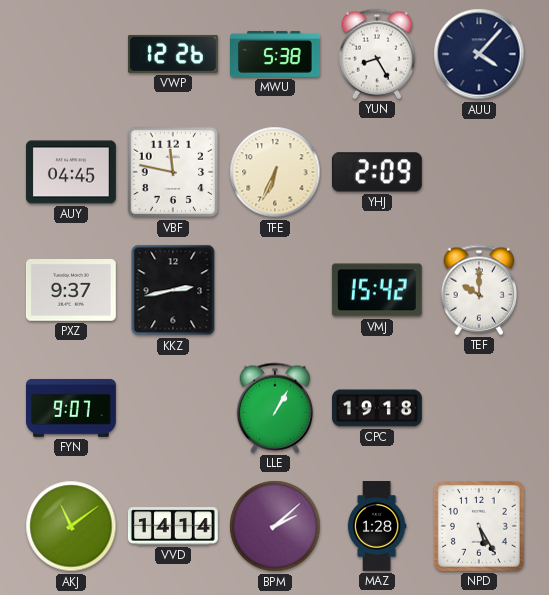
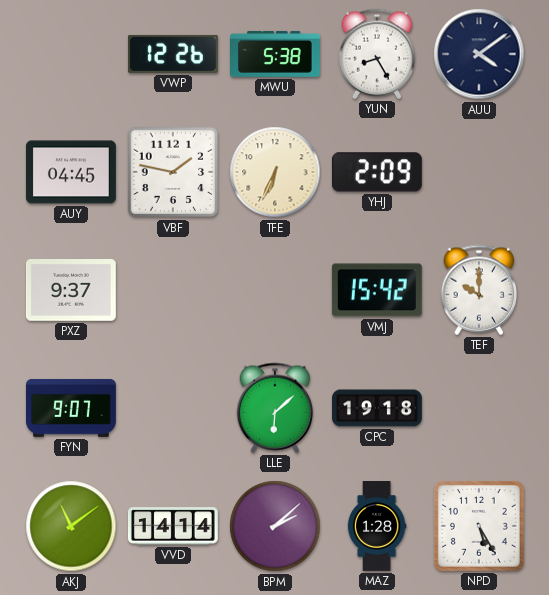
AUU: 4:07 -> 4:09
VBF: 11:47 -> 1:47
KKZ: 2:43 -> none
LLE: 1:05 -> 6:08
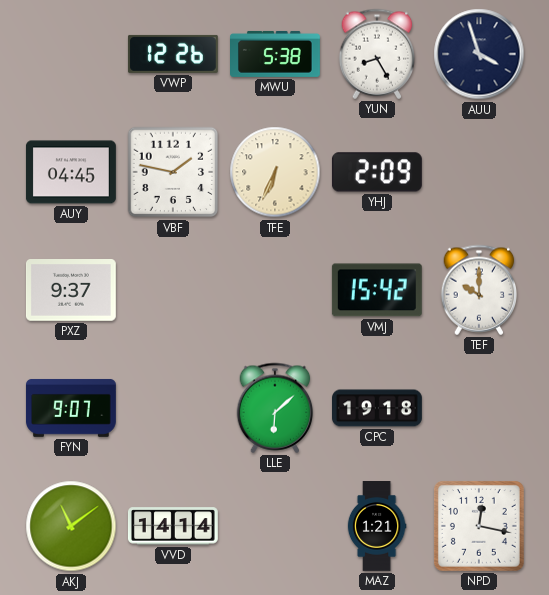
AUU: 4:09 -> 3:57
BPM: 2:08 -> none
MAZ: 1:28 -> 1:21
NPD: 5:25 -> 12:17
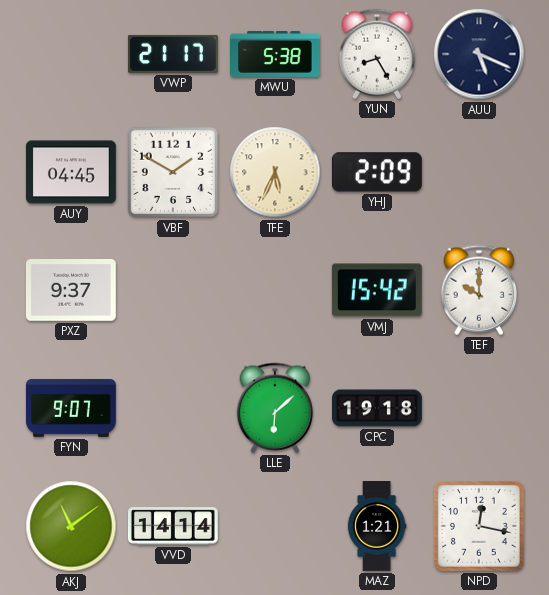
VWP: 12:26 -> 21:17
AUU: 3:57 -> 5:19
VBF: 1:47 -> 1:50
TFE: 6:34 -> 5:34
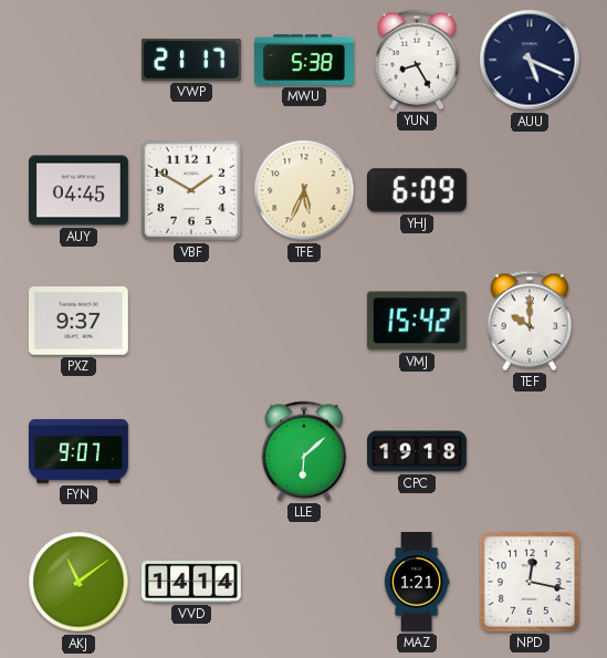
YHJ: 2:09 -> 6:09
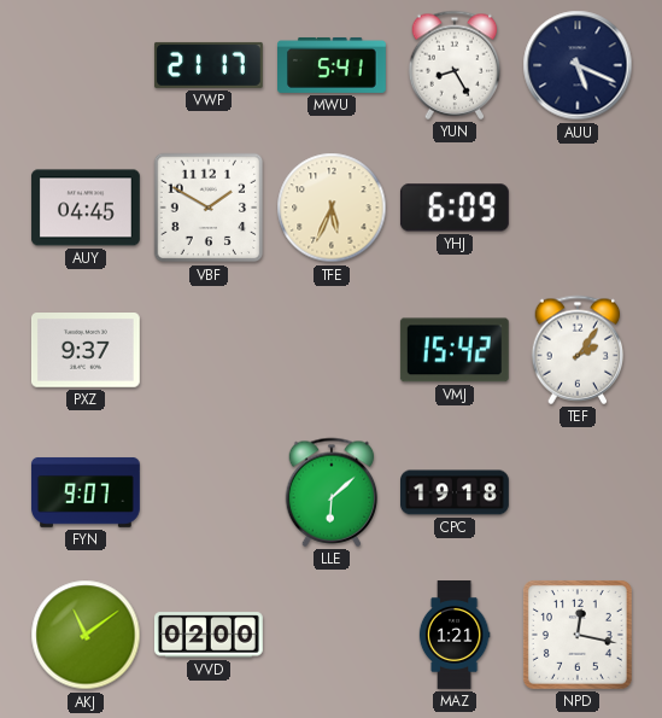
MWU: 5:38 -> 5:41
TEF: 10:00 -> 2:06
VVD: 14:14 -> 02:00
